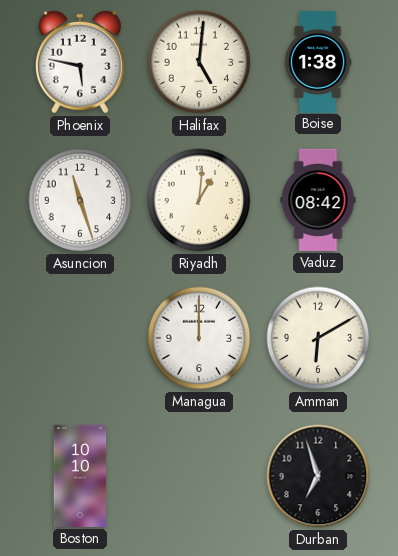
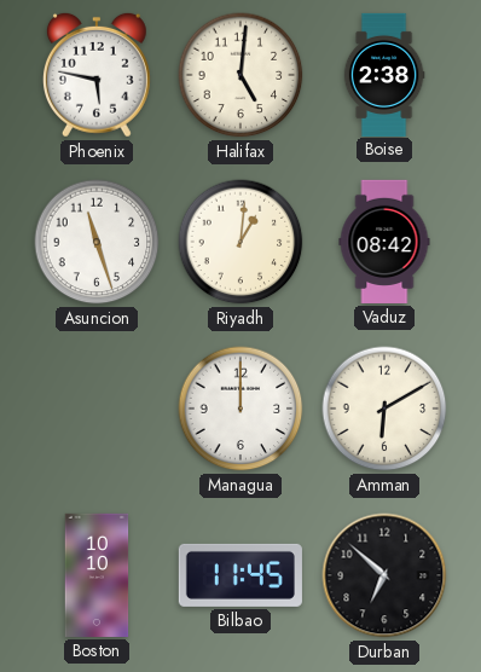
Boise: 1:38 -> 2:38
Bilbao: none -> 11:45
Durban: 6:57 -> 6:52
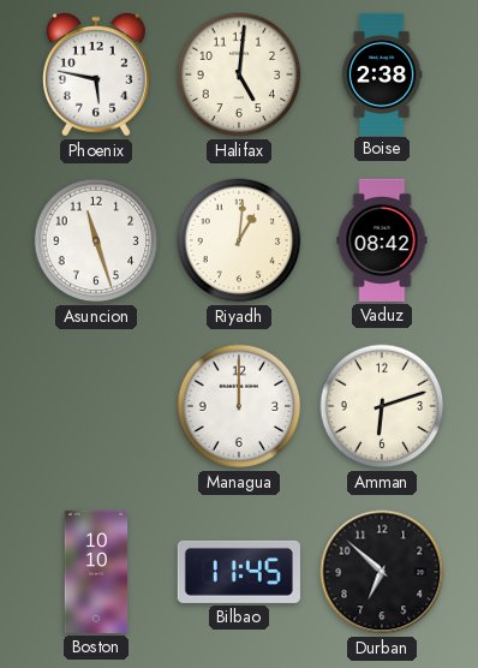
Amman: 6:10 -> 6:12
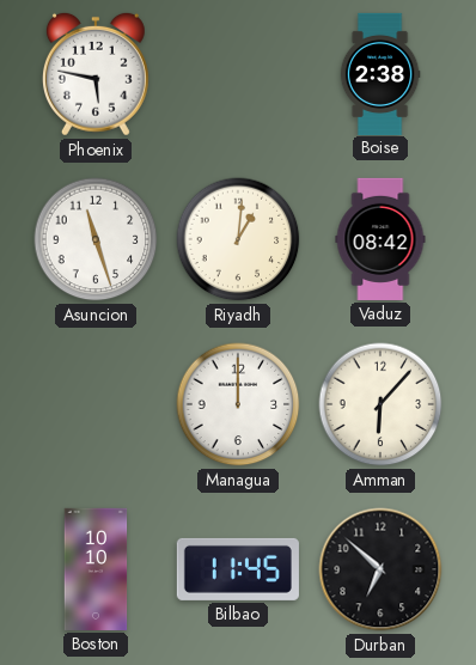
Halifax: 5:01 -> none
Amman: 6:12 -> 6:07
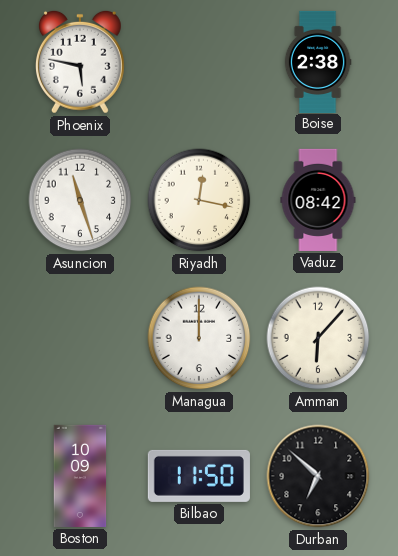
Riyadh: 1:01 -> 12:17
Boston: 10:10 -> 10:09
Bilbao: 11:45 -> 11:50
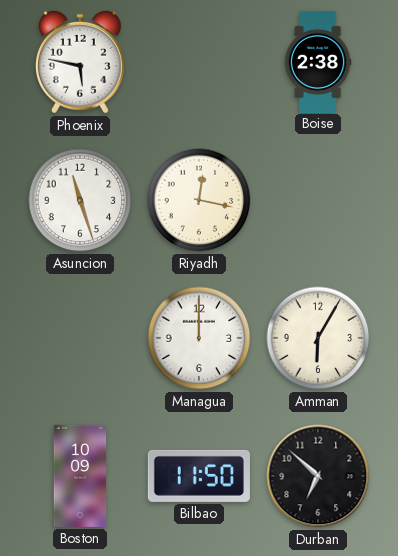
Vaduz: 08:42 -> none
Amman: 6:07 -> 6:05
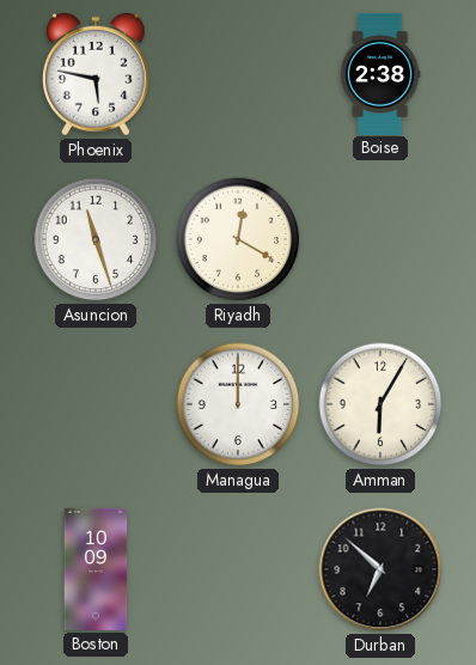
Riyadh: 12:17 -> 12:20
Bilbao: 11:50 -> none
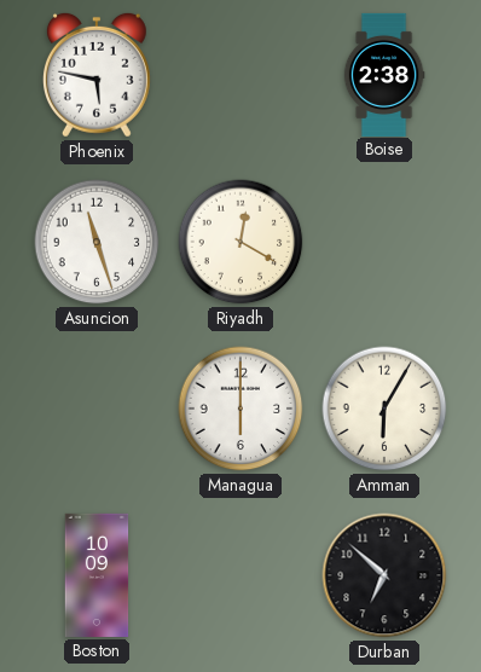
Managua: 12:00 -> 6:00
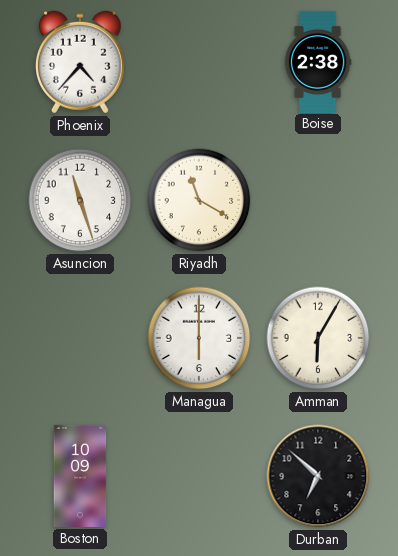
Phoenix: 5:47 -> 4:37
Riyadh: 12:20 -> 11:20
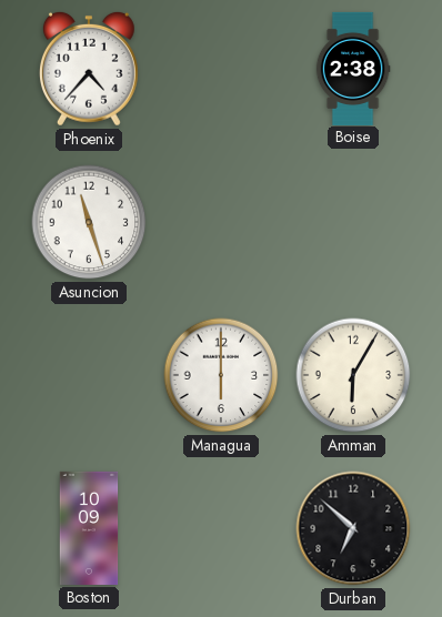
Riyadh: 11:20 -> none
